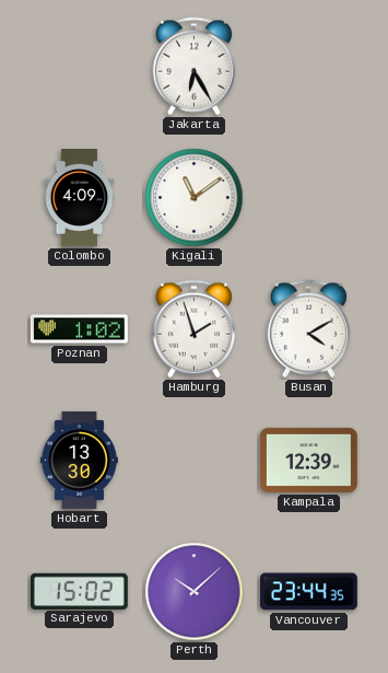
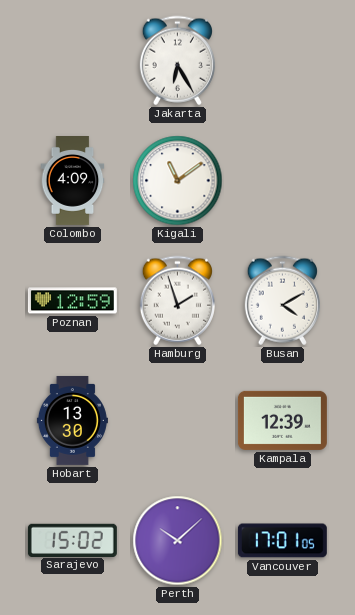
Poznan: 1:02 -> 12:59
Vancouver: 23:44 -> 17:01
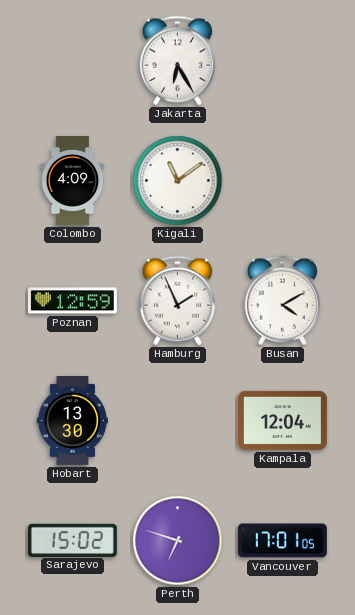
Hamburg: 1:57 -> 1:56
Kampala: 12:39 -> 12:04
Perth: 10:08 -> 6:48
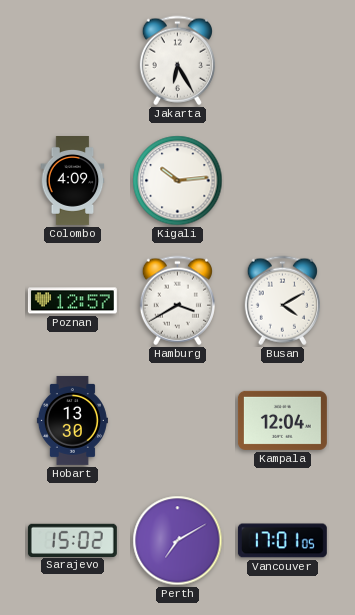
Kigali: 11:09 -> 10:14
Poznan: 12:59 -> 12:57
Hamburg: 1:56 -> 3:40
Perth: 6:48 -> 7:10
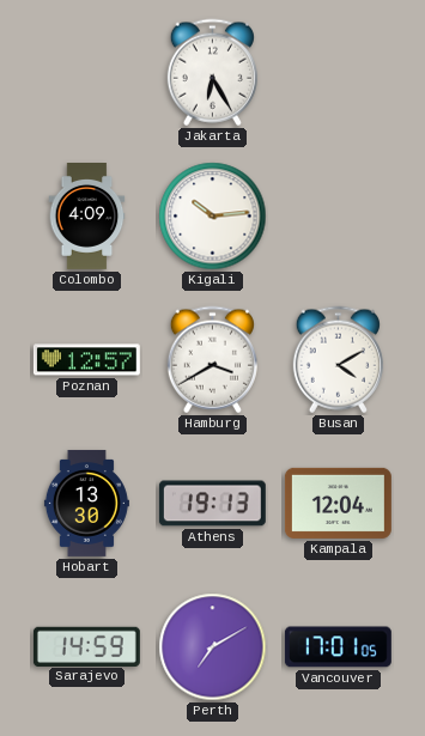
Athens: none -> 19:13
Sarajevo: 15:02 -> 14:59
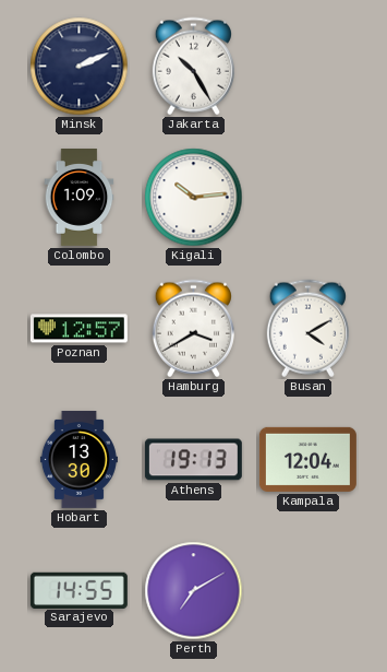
Minsk: none -> 2:11
Jakarta: 6:25 -> 10:25
Colombo: 4:09 -> 1:09
Sarajevo: 14:59 -> 14:55
Vancouver: 17:01 -> none
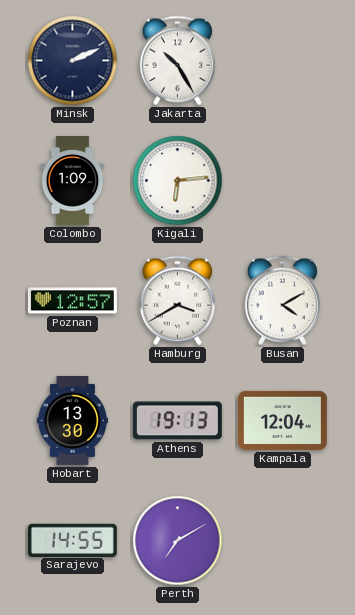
Kigali: 10:14 -> 6:14
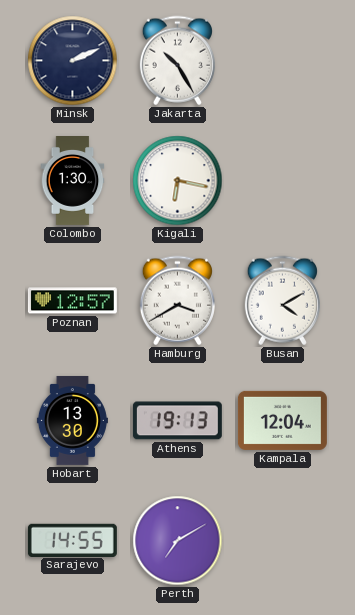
Colombo: 1:09 -> 1:30
Kigali: 6:14 -> 6:17
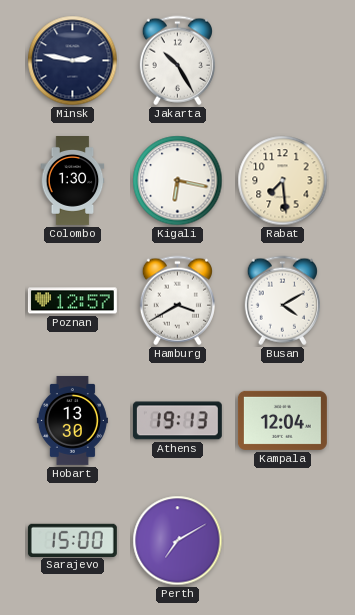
Minsk: 2:11 -> 2:47
Rabat: none -> 7:29
Sarajevo: 14:55 -> 15:00
